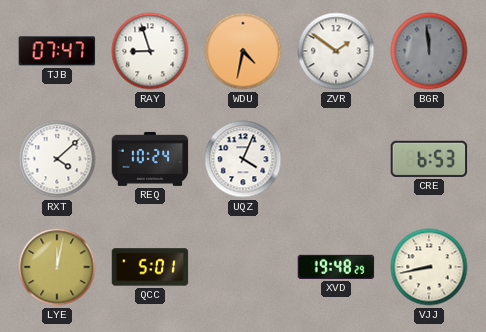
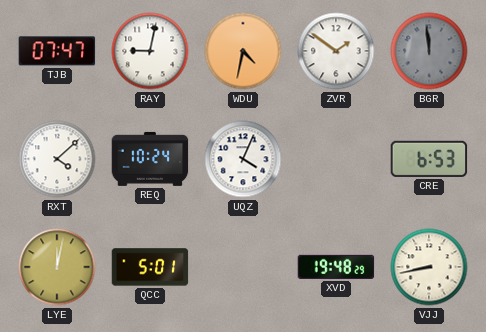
RAY: 8:57 -> 9:02
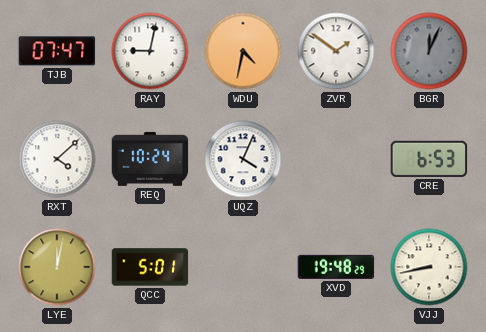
BGR: 11:59 -> 12:04
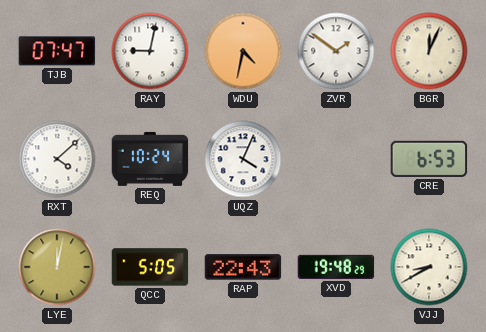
BGR dial: grey -> cream
QCC: 5:01 -> 5:05
RAP: none -> 22:43
VJJ: 8:43 -> 8:40
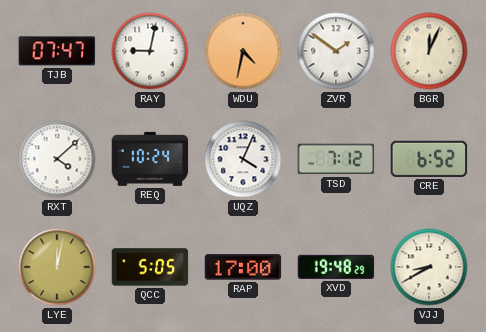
TSD: none -> 7:12
CRE: 6:53 -> 6:52
RAP: 22:43 -> 17:00
